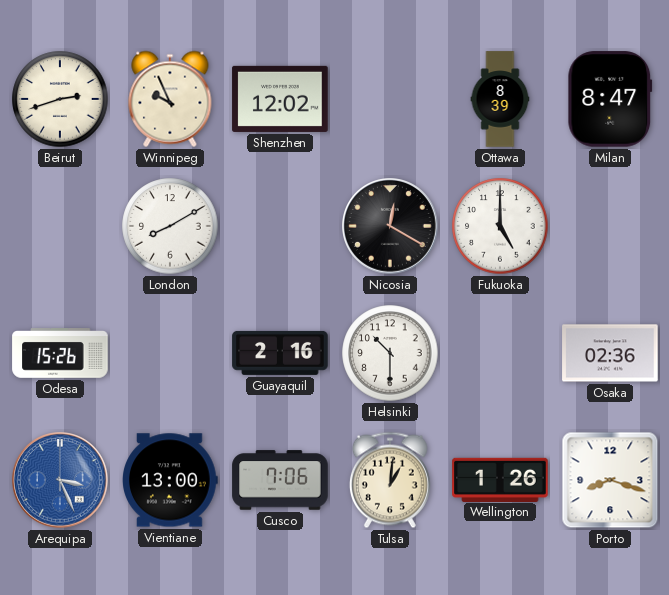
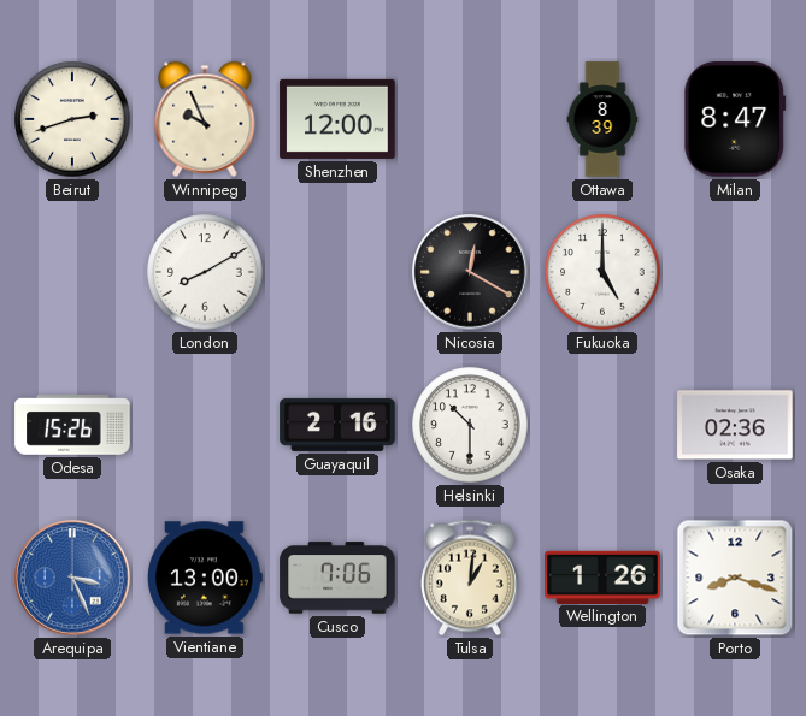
Shenzhen: 12:02 -> 12:00
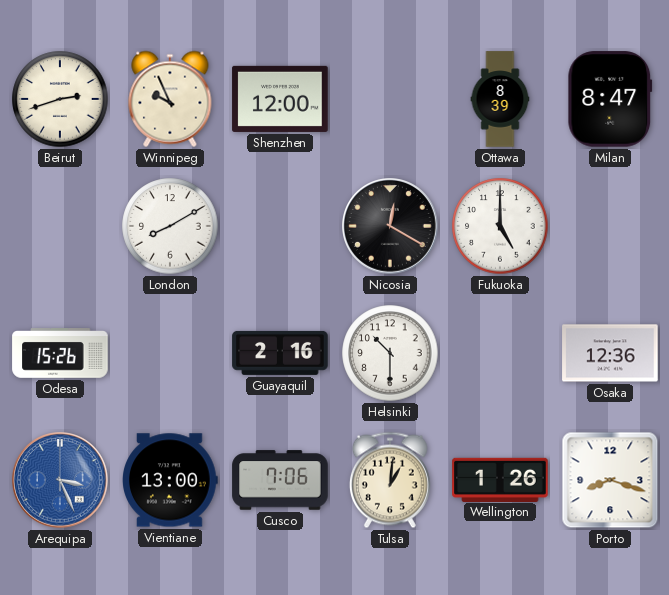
Osaka: 02:36 -> 12:36
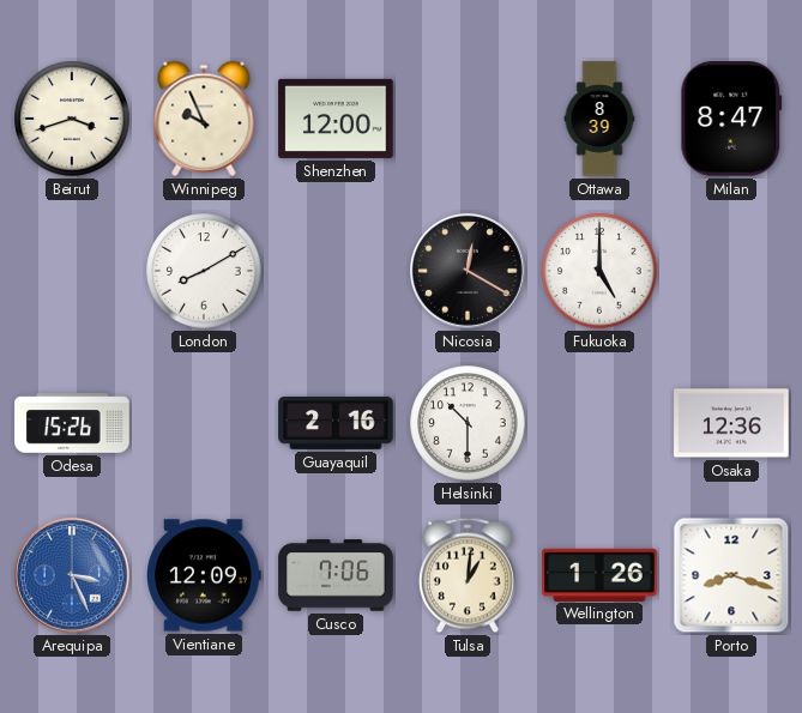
Beirut: 2:42 -> 3:42
Vientiane: 13:00 -> 12:09
